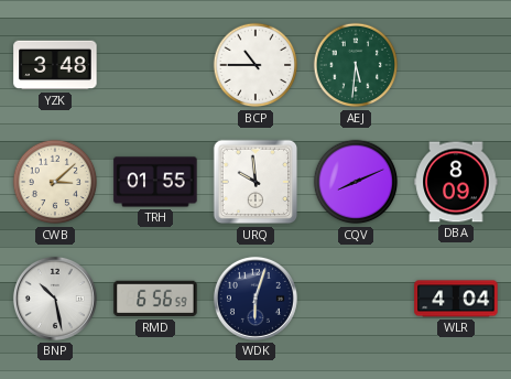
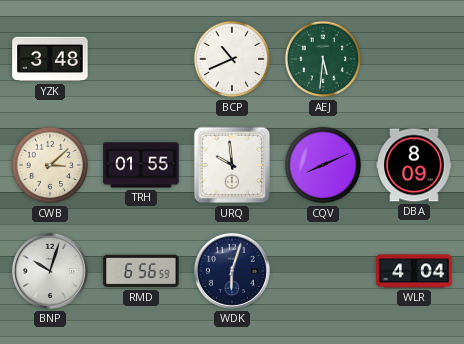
BCP: 10:45 -> 10:41
BNP: 10:28 -> 10:03
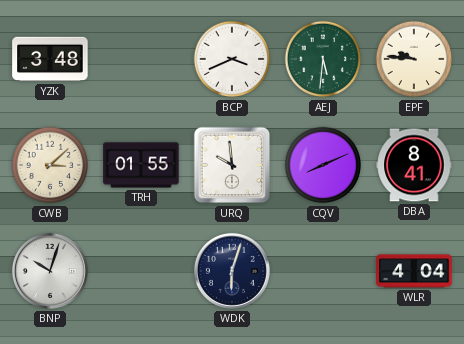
BCP: 10:41 -> 3:41
EPF: none -> 9:46
DBA: 8:09 -> 8:41
RMD: 6:56 -> none
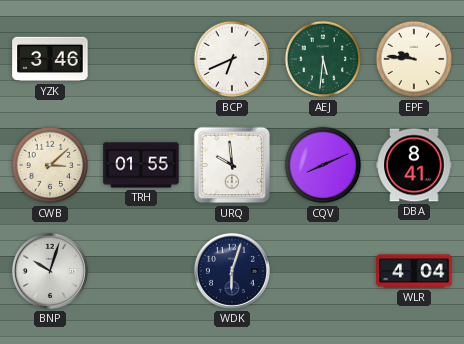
YZK: 3:48 -> 3:46
BCP: 3:41 -> 6:41
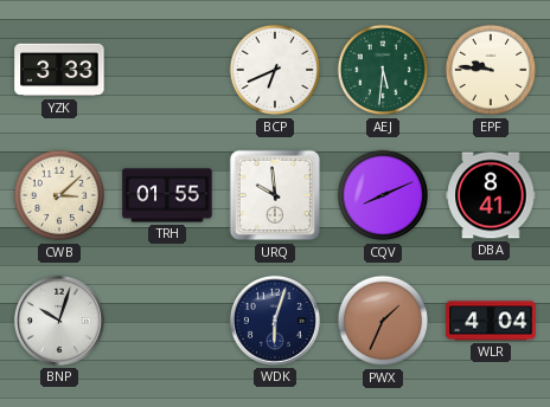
YZK: 3:46 -> 3:33
PWX: none -> 1:34
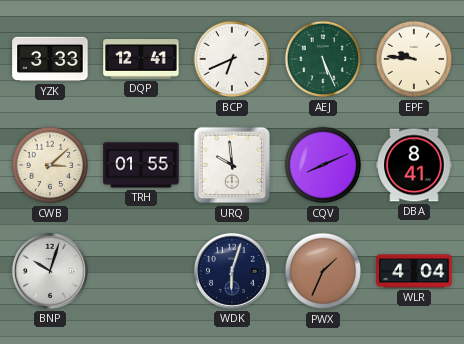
DQP: none -> 12:41
AEJ: 5:31 -> 5:26
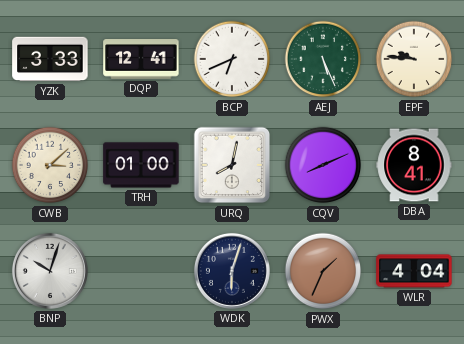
TRH: 01:55 -> 01:00
URQ: 9:59 -> 8:02
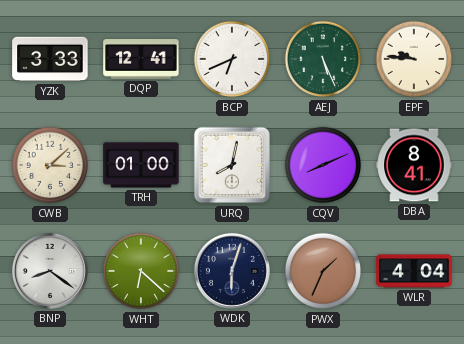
BNP: 10:03 -> 8:21
WHT: none -> 6:22
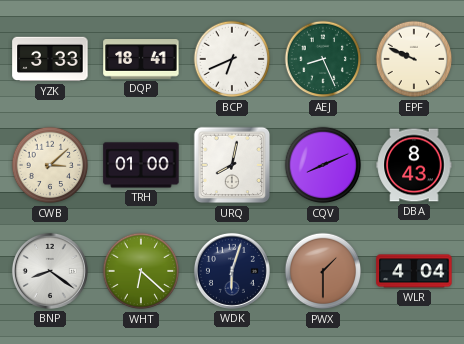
DQP: 12:41 -> 18:41
AEJ: 5:26 -> 8:26
EPF: 9:46 -> 9:49
DBA: 8:41 -> 8:43
PWX: 1:34 -> 1:30
